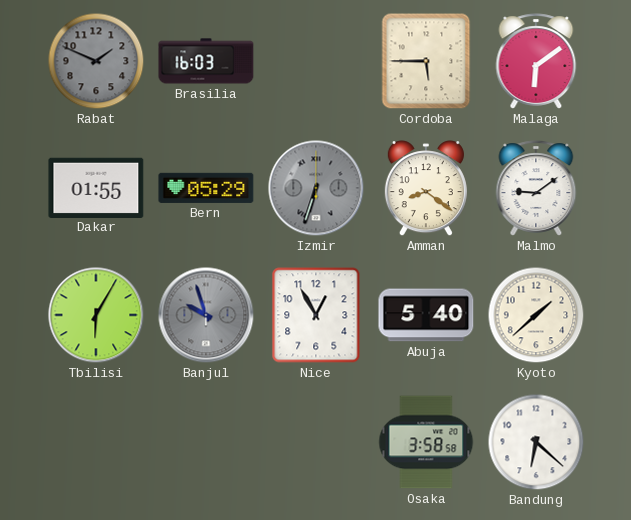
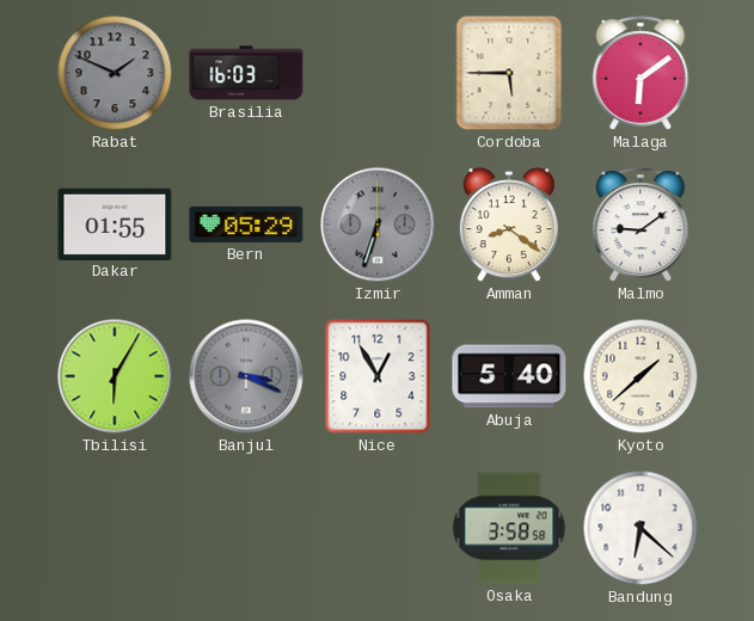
Banjul: 9:57 -> 3:19
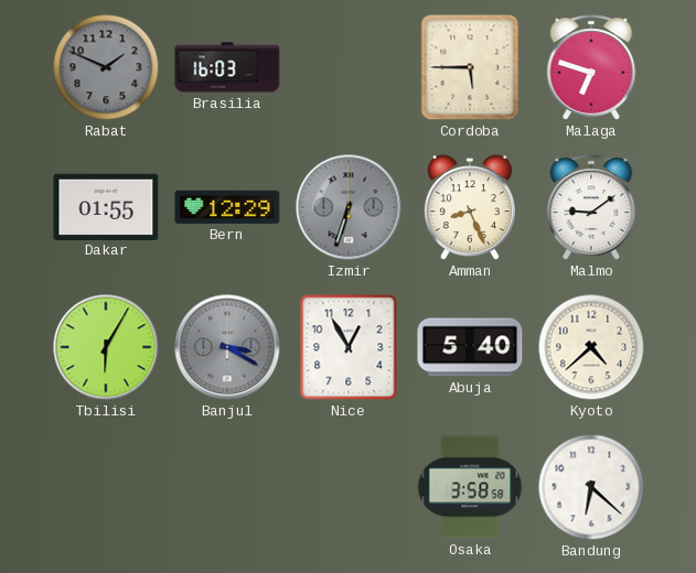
Malaga: 6:09 -> 6:48
Bern: 05:29 -> 12:29
Amman: 8:21 -> 8:26
Banjul: 3:19 -> 3:20
Kyoto: 1:38 -> 4:38
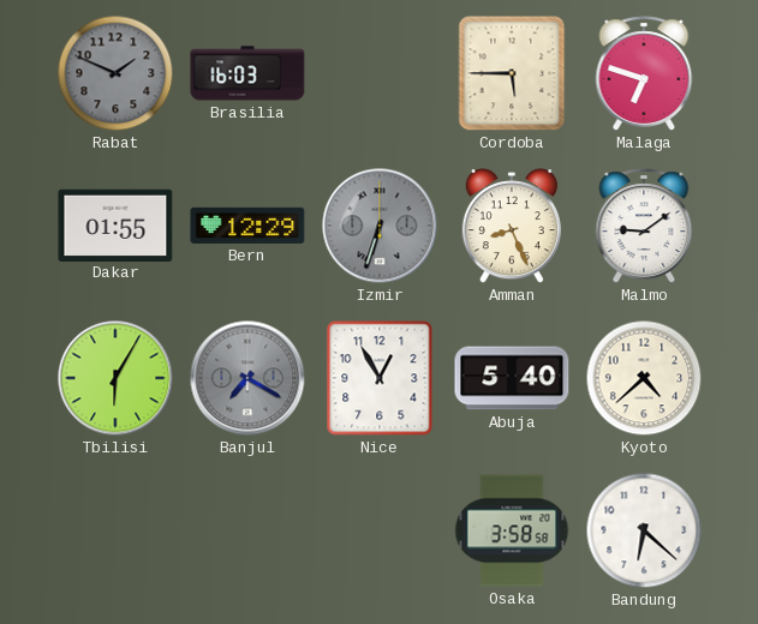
Banjul: 3:20 -> 7:20
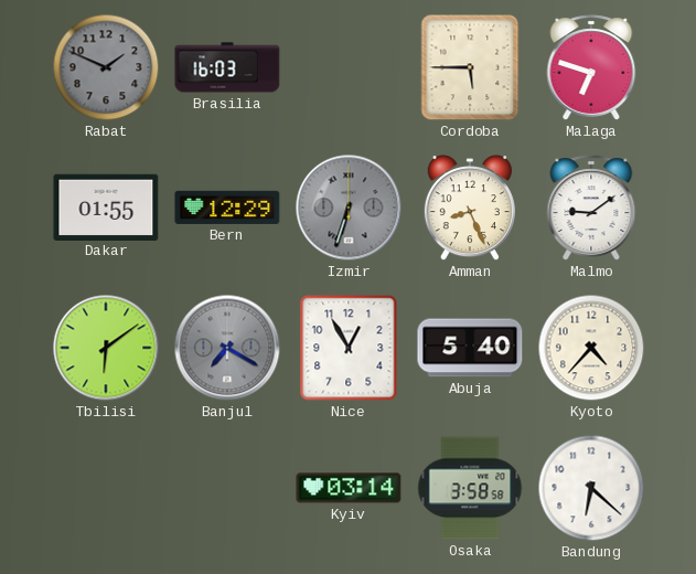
Tbilisi: 6:05 -> 6:09
Kyoto: 4:38 -> 4:37
Kyiv: none -> 03:14
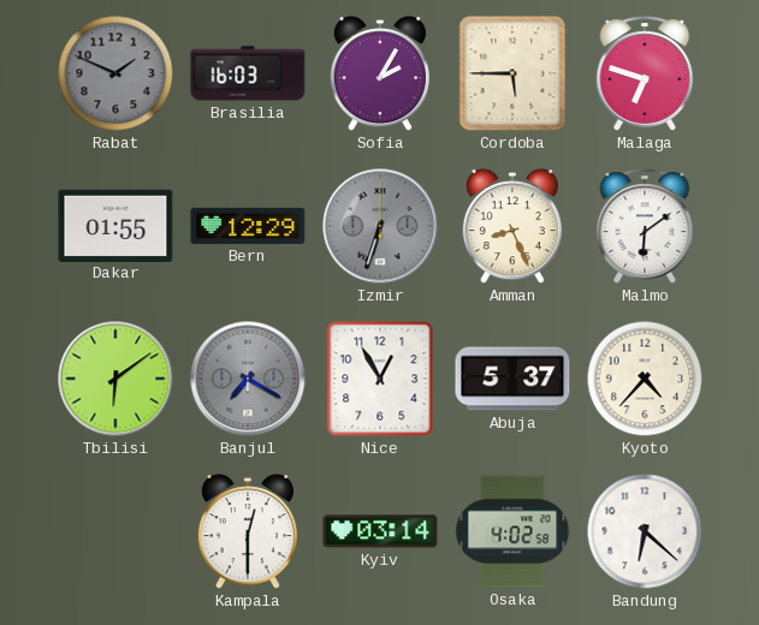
Sofia: none -> 2:05
Malmo: 9:09 -> 6:09
Abuja: 5:40 -> 5:37
Kampala: none -> 12:30
Osaka: 3:58 -> 4:02
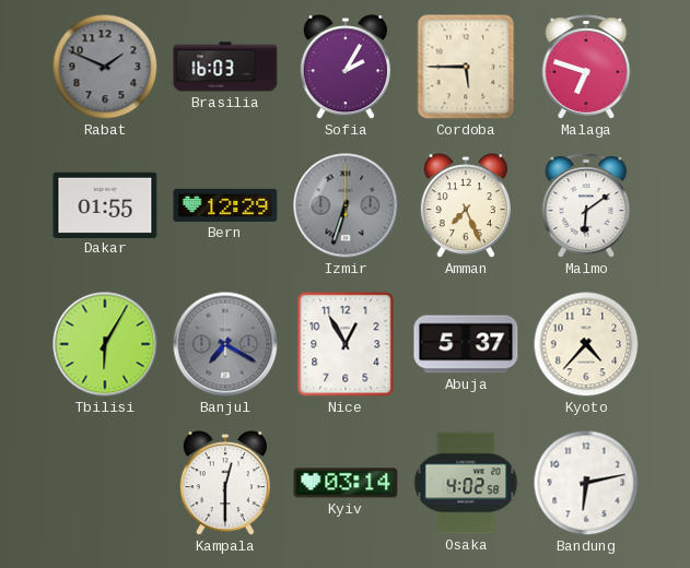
Amman: 8:26 -> 7:26
Tbilisi: 6:09 -> 6:05
Bandung: 6:22 -> 6:13
